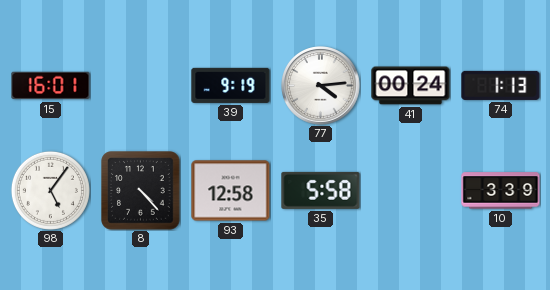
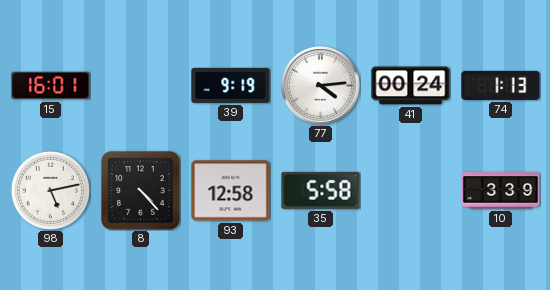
98: 5:06 -> 5:13
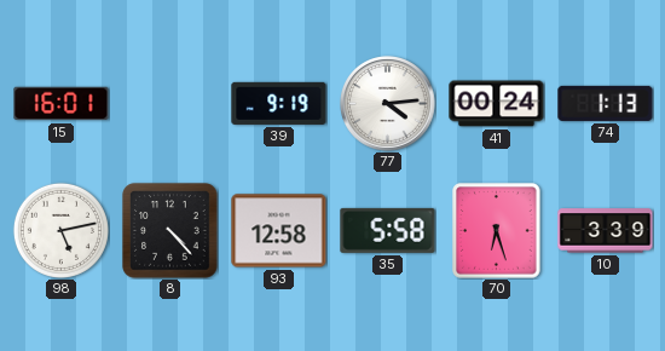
70: none -> 6:27
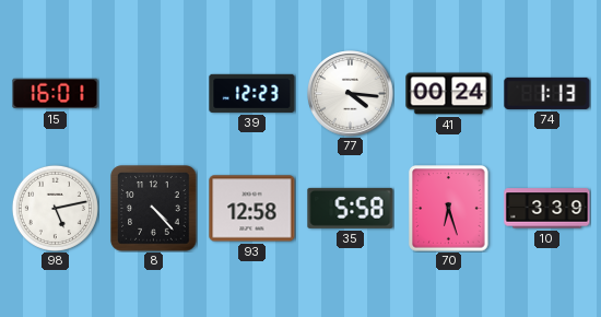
39: 9:19 -> 12:23
77: 4:14 -> 4:16
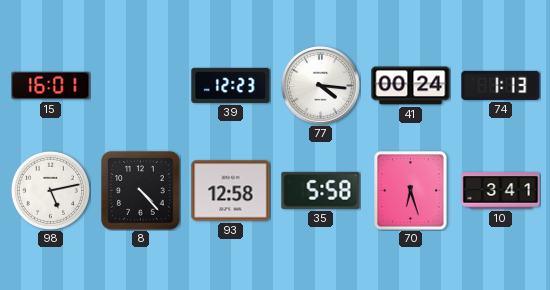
10: 3:39 -> 3:41
